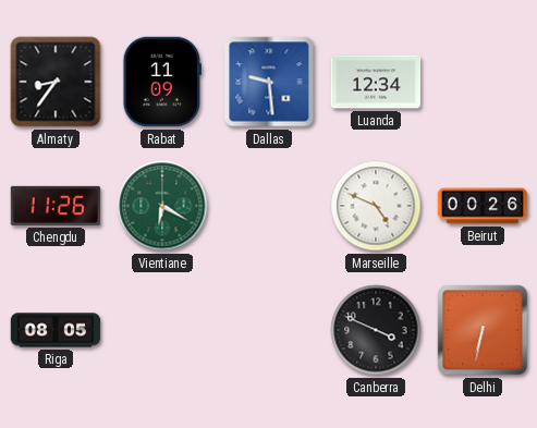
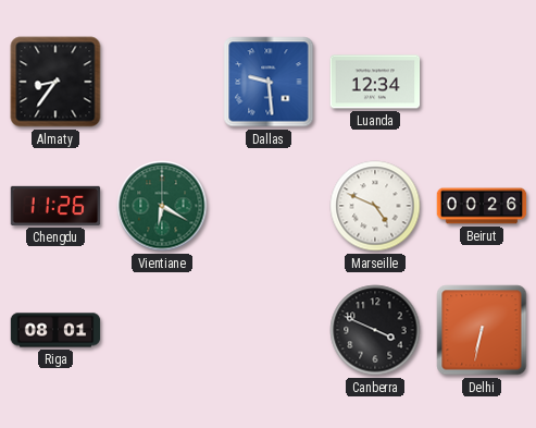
Rabat: 11:09 -> none
Riga: 08:05 -> 08:01
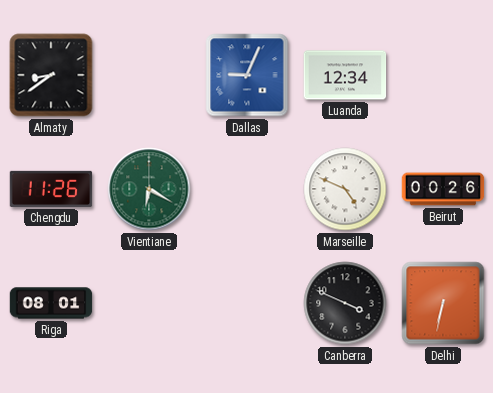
Almaty: 8:36 -> 8:39
Dallas: 9:29 -> 9:04
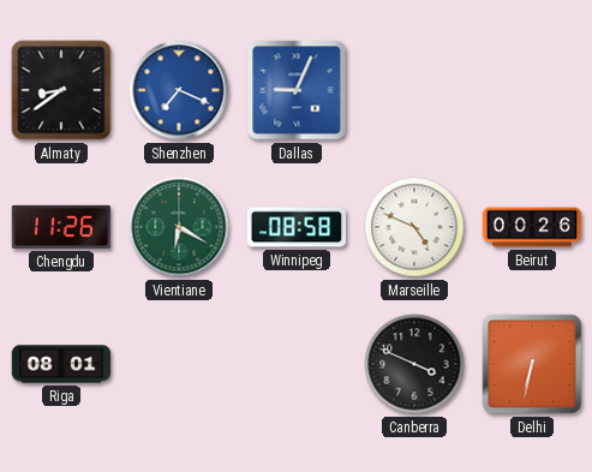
Shenzhen: none -> 7:19
Luanda: 12:34 -> none
Winnipeg: none -> 08:58
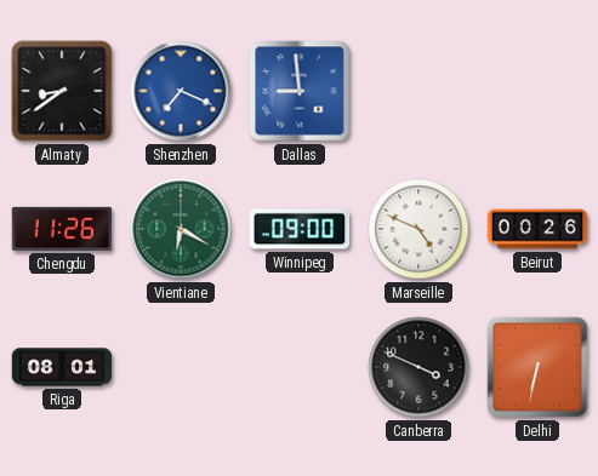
Dallas: 9:04 -> 8:59
Winnipeg: 08:58 -> 09:00
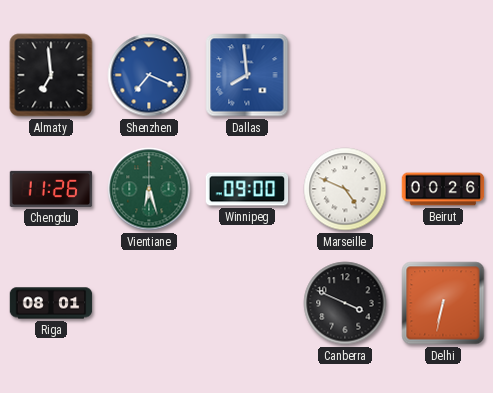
Almaty: 8:39 -> 6:59
Dallas: 8:59 -> 7:59
Vientiane: 6:20 -> 6:27
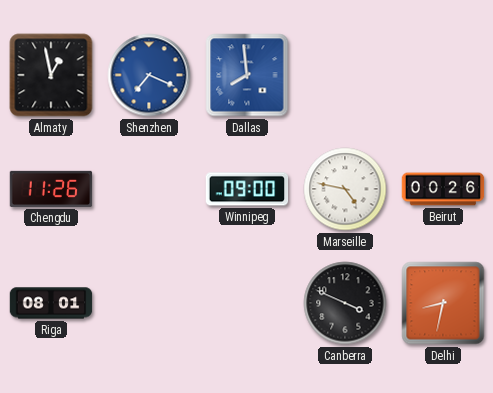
Almaty: 6:59 -> 12:58
Vientiane: 6:27 -> none
Marseille: 4:49 -> 4:47
Delhi: 6:32 -> 8:32
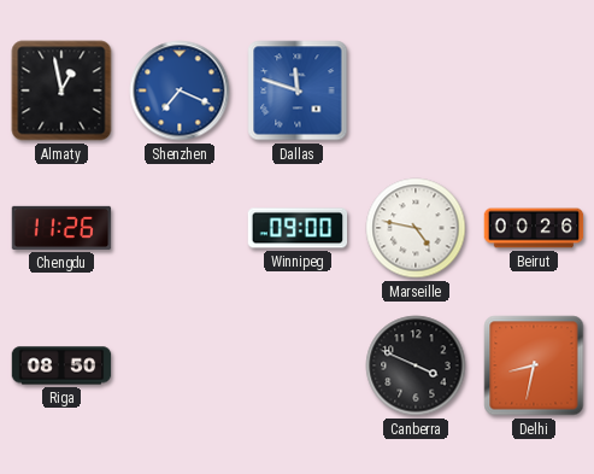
Dallas: 7:59 -> 11:48
Riga: 08:01 -> 08:50
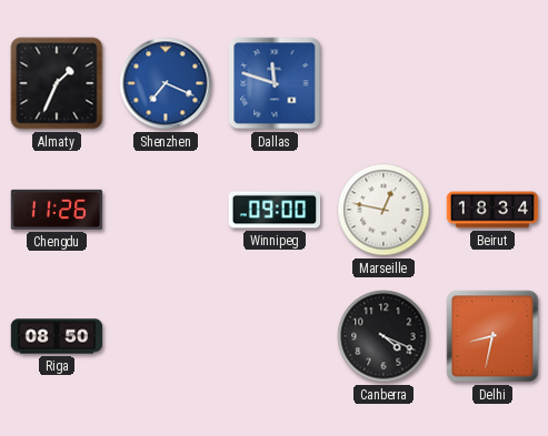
Almaty: 12:58 -> 1:34
Marseille: 4:47 -> 12:47
Beirut: 00:26 -> 18:34
Canberra: 3:49 -> 4:19
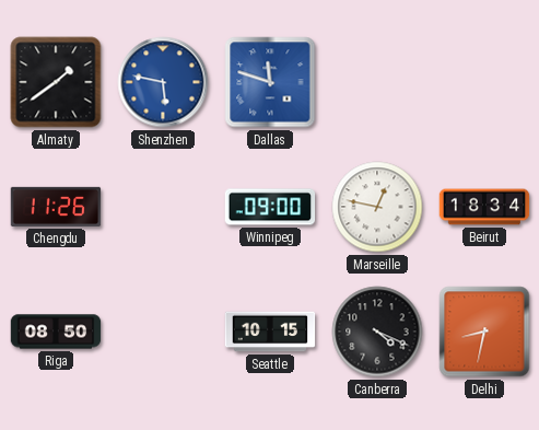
Almaty: 1:34 -> 1:39
Shenzhen: 7:19 -> 5:47
Seattle: none -> 10:15
